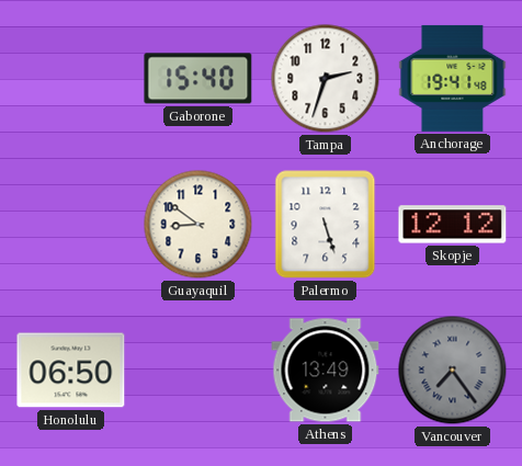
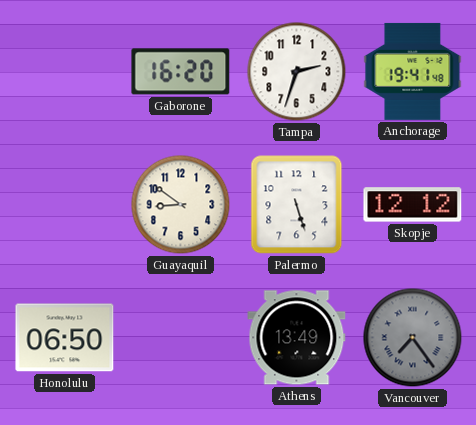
Gaborone: 15:40 -> 16:20
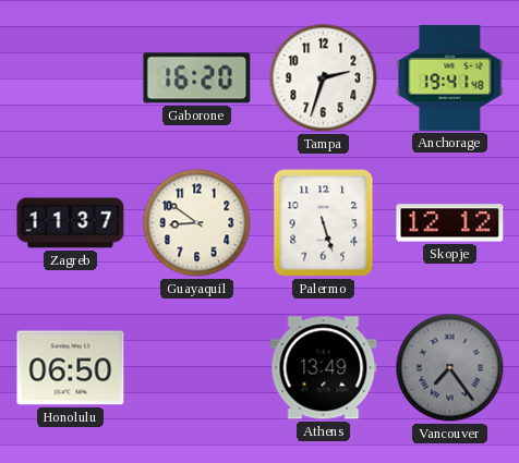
Zagreb: none -> 11:37
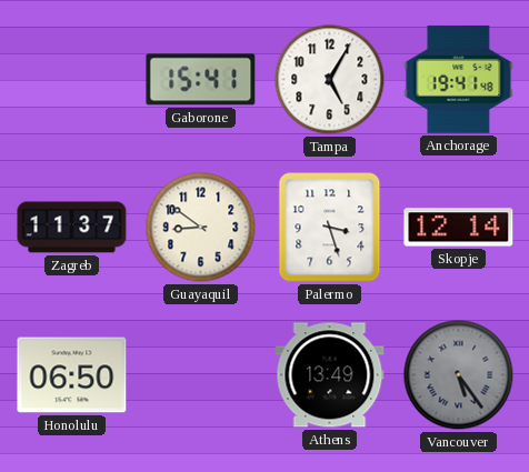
Gaborone: 16:20 -> 15:41
Tampa: 2:33 -> 5:05
Palermo: 5:27 -> 3:27
Skopje: 12:12 -> 12:14
Vancouver: 7:24 -> 5:24
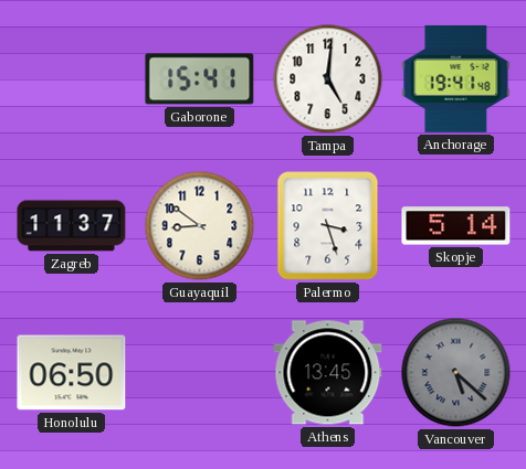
Tampa: 5:05 -> 5:01
Skopje: 12:14 -> 5:14
Athens: 13:49 -> 13:45
Vancouver: 5:24 -> 5:22
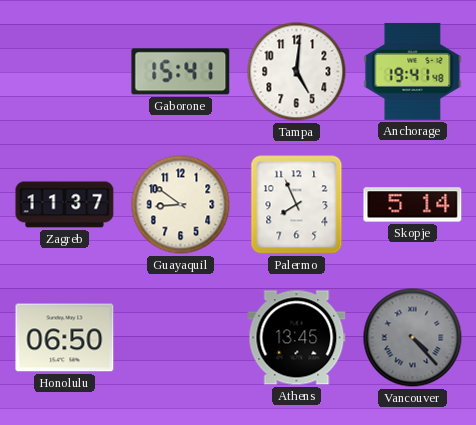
Palermo: 3:27 -> 7:56
Vancouver: 5:22 -> 4:23
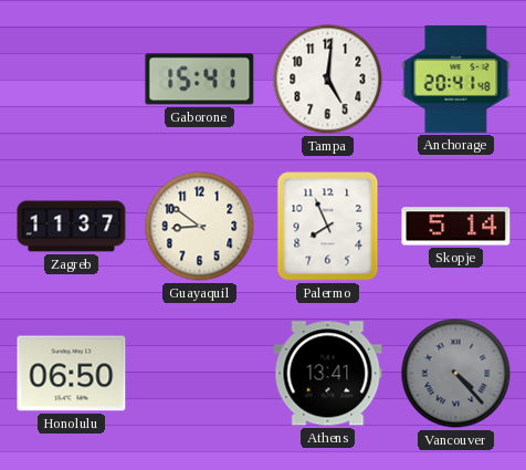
Anchorage: 19:41 -> 20:41
Athens: 13:45 -> 13:41
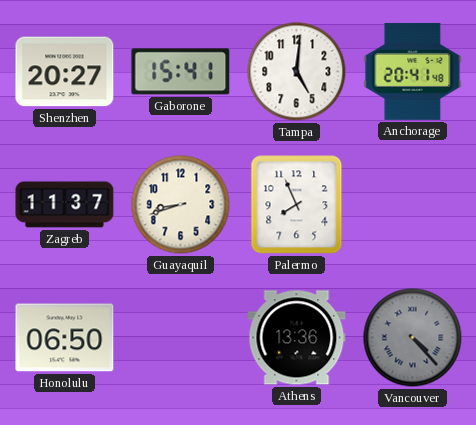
Shenzhen: none -> 20:27
Guayaquil: 8:51 -> 8:42
Skopje: 5:14 -> none
Athens: 13:41 -> 13:36
